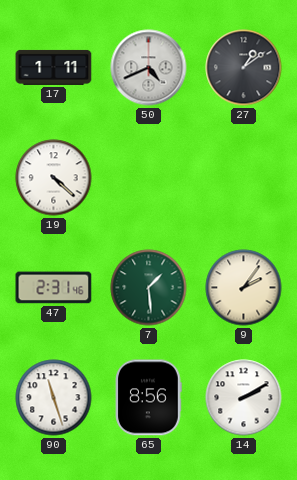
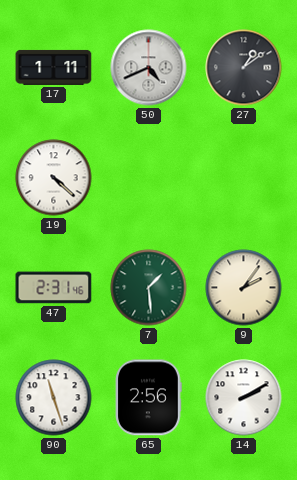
65: 8:56 -> 2:56
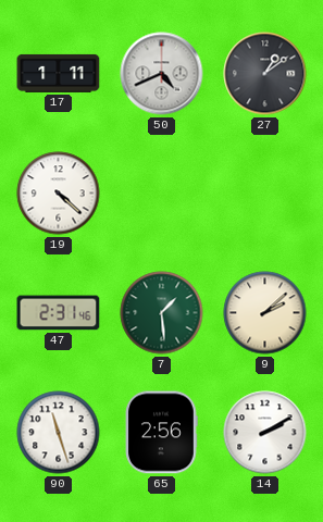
9: 2:06 -> 2:08
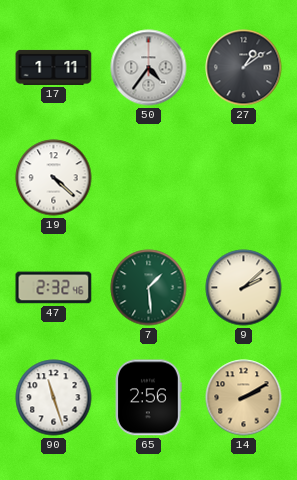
50: 4:41 -> 4:36
47: 2:31 -> 2:32
14 dial: white -> champagne
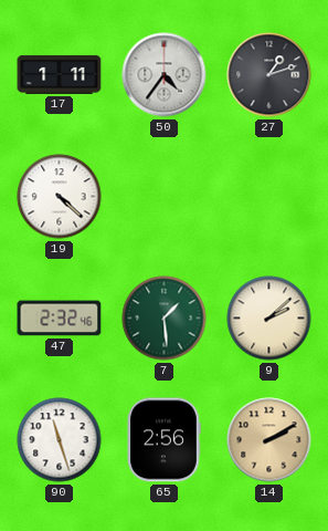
27: 1:09 -> 1:12
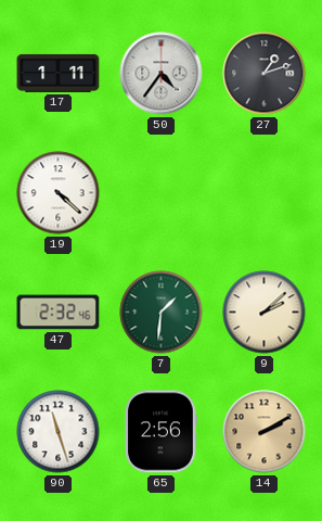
7: 1:29 -> 1:31
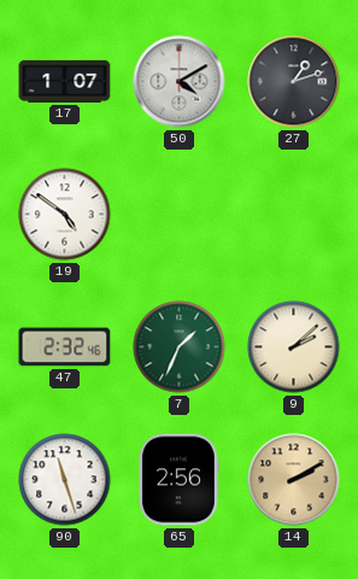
17: 1:11 -> 1:07
50: 4:36 -> 4:10
19: 4:22 -> 4:51
7: 1:31 -> 1:34
